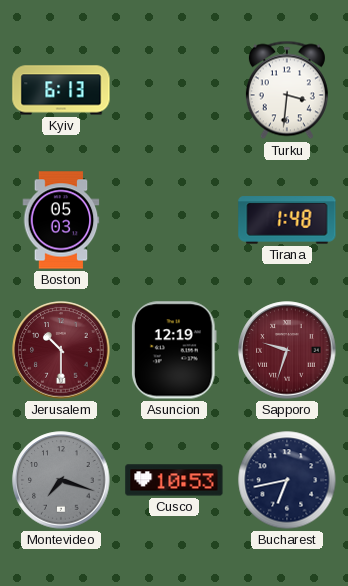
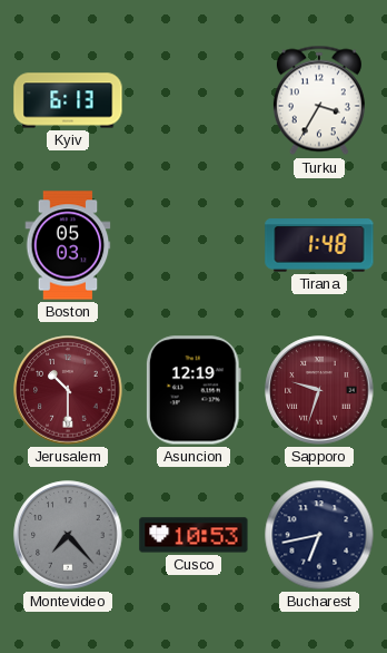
Turku: 3:31 -> 3:35
Montevideo: 7:18 -> 7:23
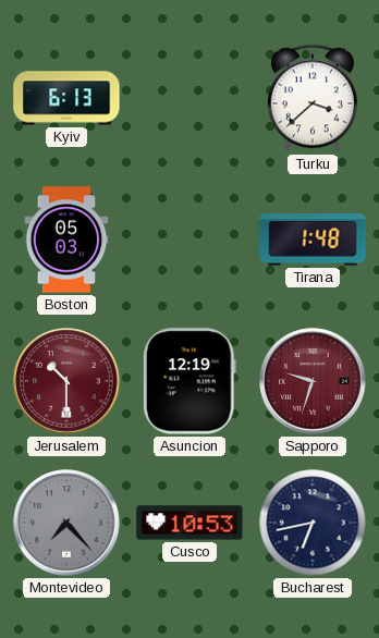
Turku: 3:35 -> 3:38
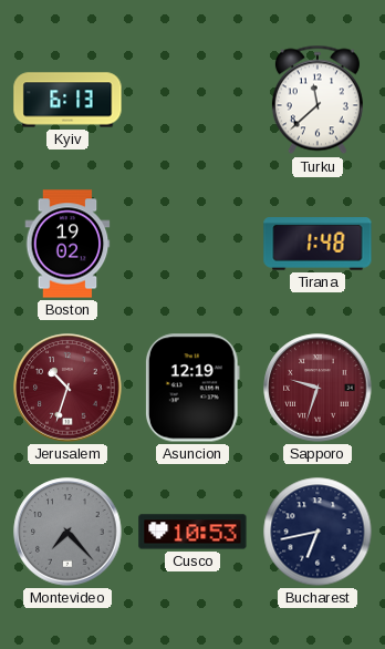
Turku: 3:38 -> 11:38
Boston: 05:03 -> 19:02
Jerusalem: 10:30 -> 10:33
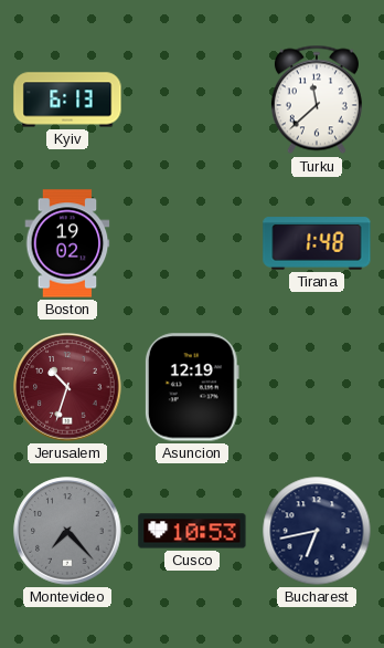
Sapporo: 9:33 -> none
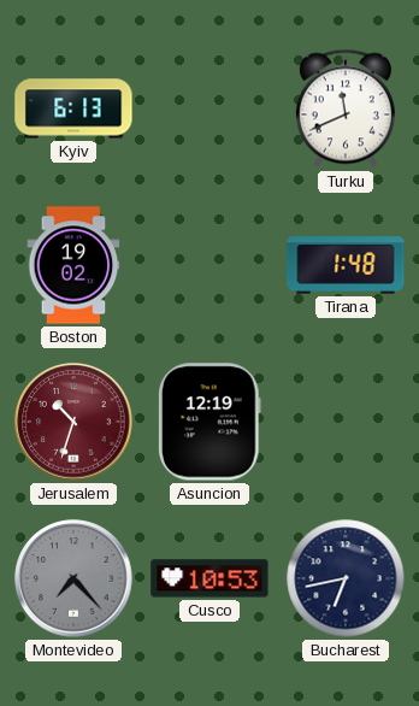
Turku: 11:38 -> 11:41
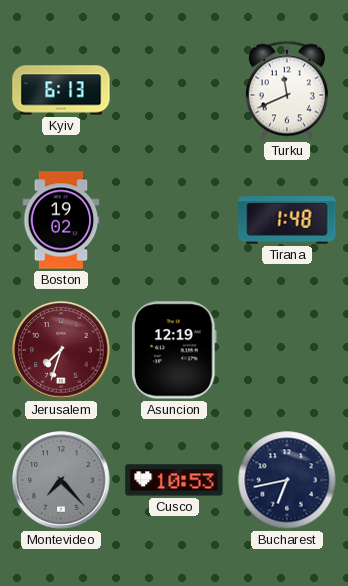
Jerusalem: 10:33 -> 7:33
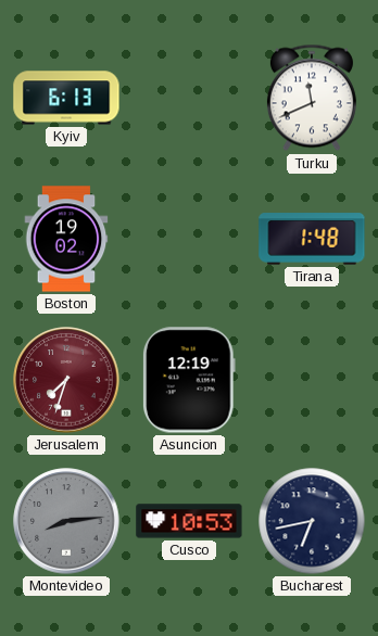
Montevideo: 7:23 -> 8:14
